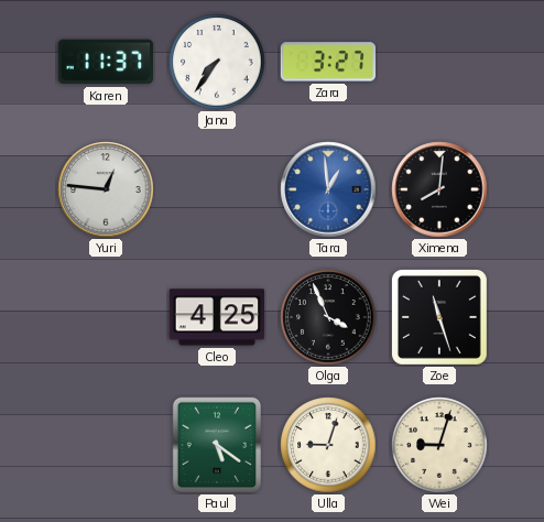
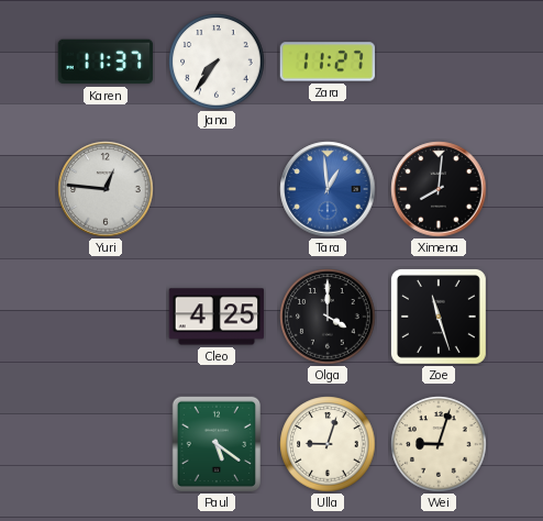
Zara: 3:27 -> 11:27
Olga: 3:56 -> 4:00
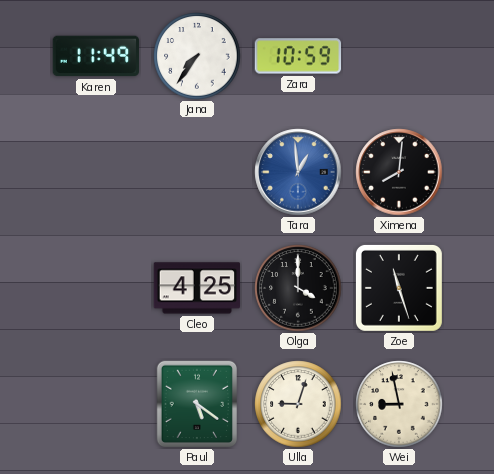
Karen: 11:37 -> 11:49
Zara: 11:27 -> 10:59
Yuri: 12:46 -> none
Wei: 9:03 -> 8:58
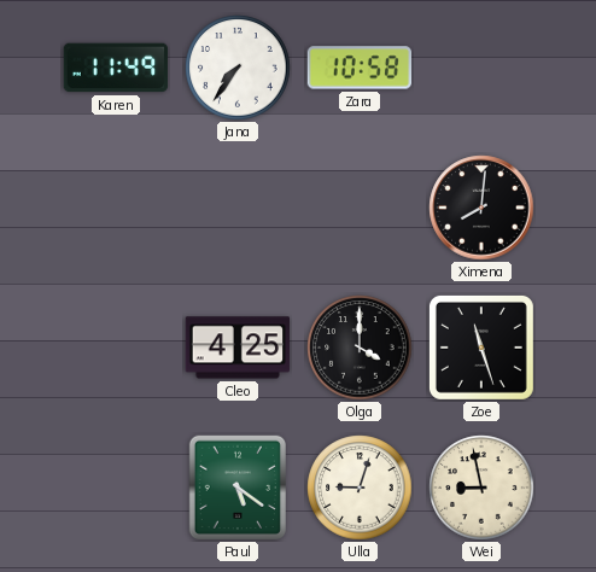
Zara: 10:59 -> 10:58
Tara: 12:59 -> none
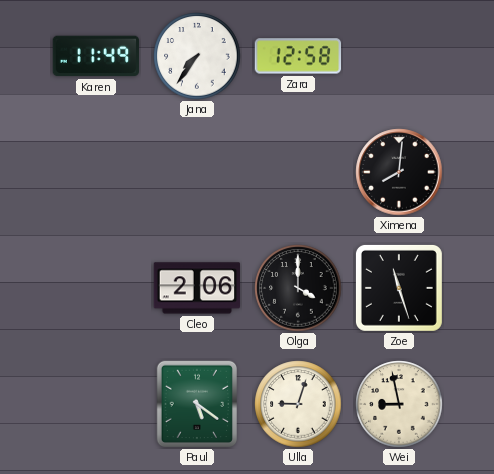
Zara: 10:58 -> 12:58
Cleo: 4:25 -> 2:06
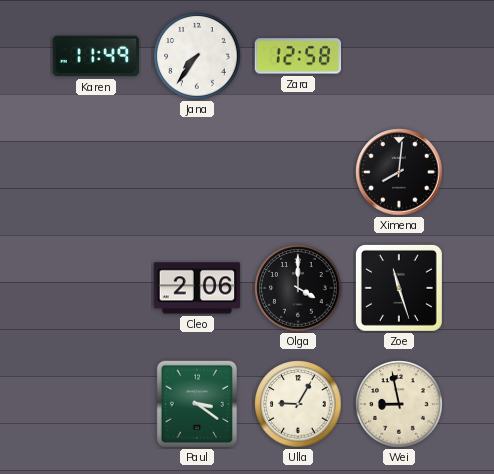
Paul: 5:21 -> 3:21
Ulla: 9:03 -> 9:05
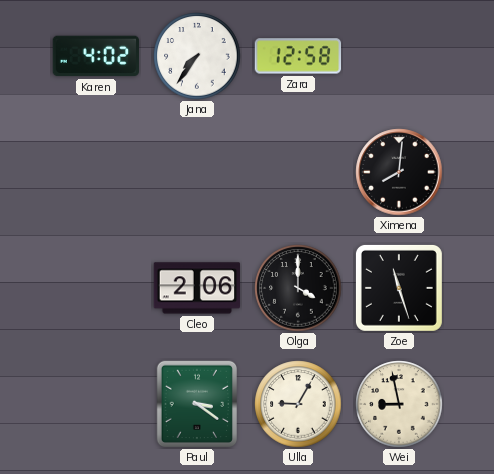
Karen: 11:49 -> 4:02
